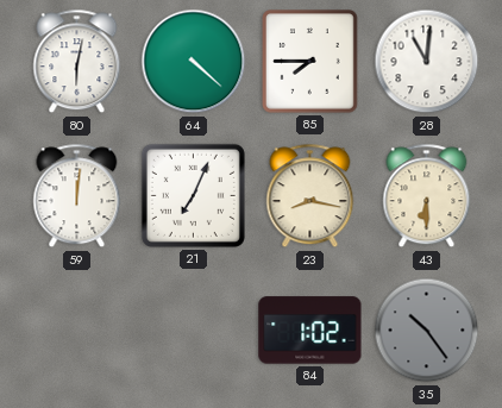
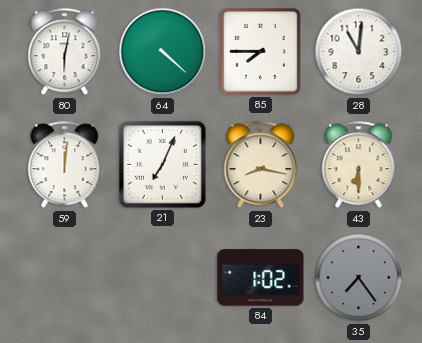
35: 10:24 -> 7:24
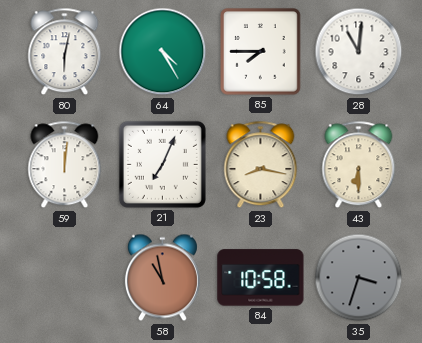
64: 4:22 -> 4:25
58: none -> 10:58
84: 1:02 -> 10:58
35: 7:24 -> 3:33
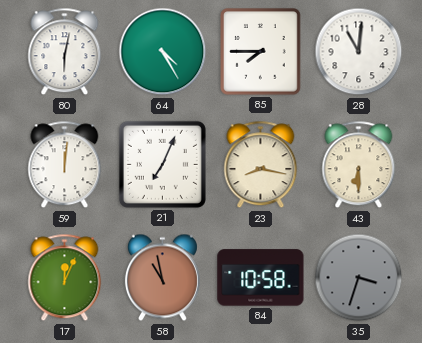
17: none -> 12:04
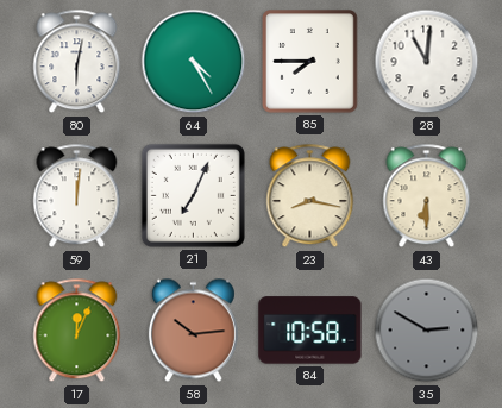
58: 10:58 -> 10:14
35: 3:33 -> 2:50
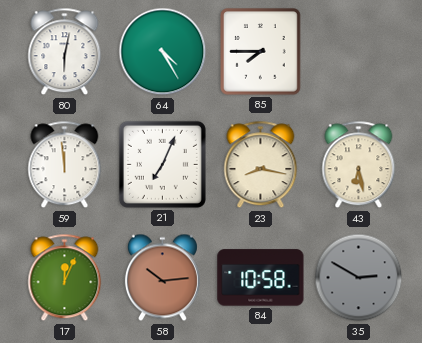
28: 11:01 -> none
59: 12:01 -> 11:59
43: 6:30 -> 6:28
